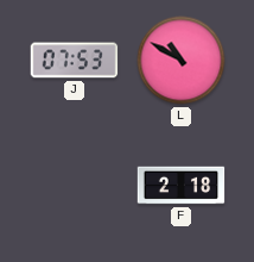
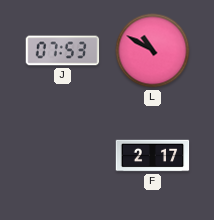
F: 2:18 -> 2:17
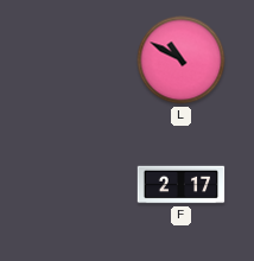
J: 07:53 -> none
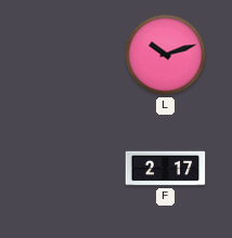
L: 10:50 -> 10:12
